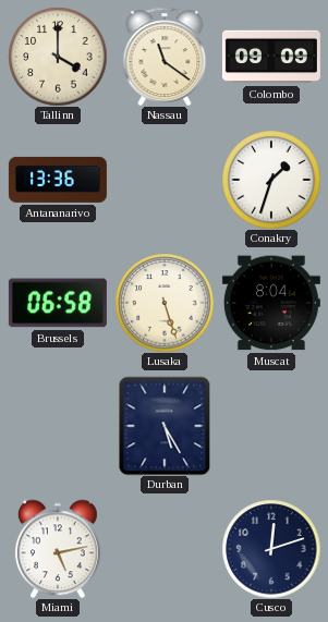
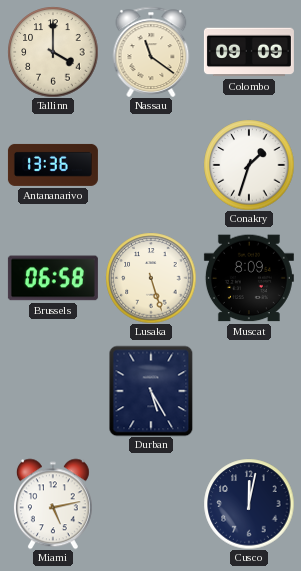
Muscat: 8:04 -> 8:09
Cusco: 12:12 -> 12:02
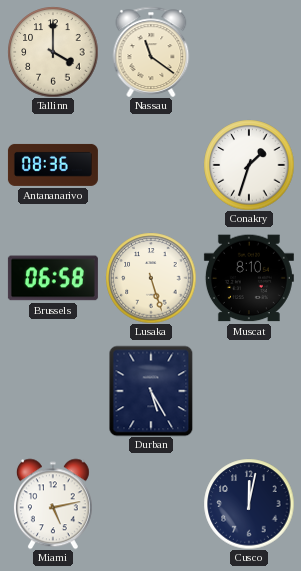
Colombo: 09:09 -> none
Antananarivo: 13:36 -> 08:36
Muscat: 8:09 -> 8:10
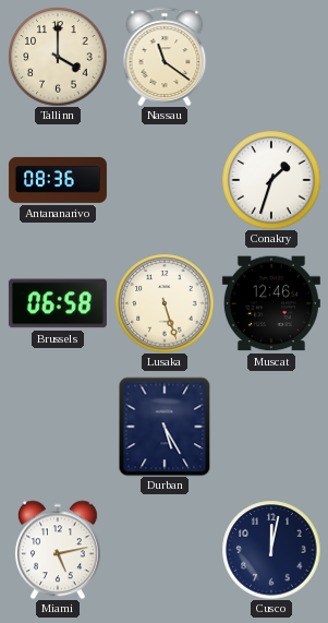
Muscat: 8:10 -> 12:46
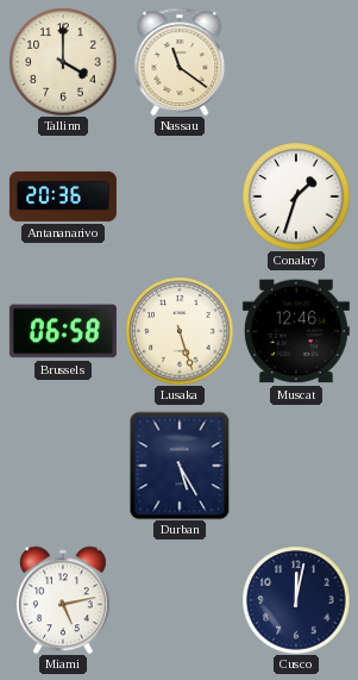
Antananarivo: 08:36 -> 20:36
